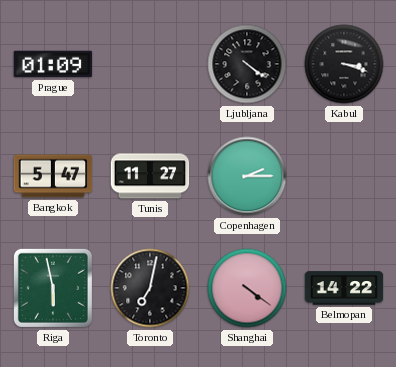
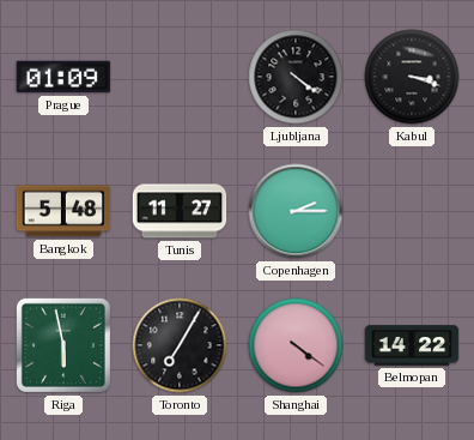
Bangkok: 5:47 -> 5:48
Toronto: 7:02 -> 7:05
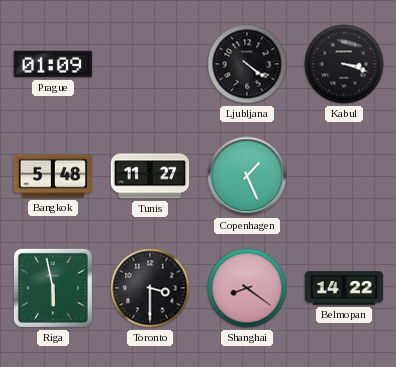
Copenhagen: 2:15 -> 1:26
Toronto: 7:05 -> 3:30
Shanghai: 4:21 -> 8:21
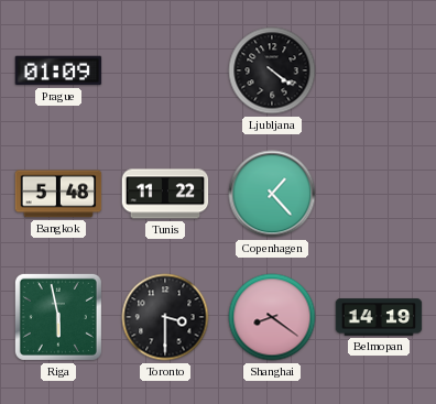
Kabul: 3:18 -> none
Tunis: 11:27 -> 11:22
Copenhagen: 1:26 -> 1:23
Belmopan: 14:22 -> 14:19
